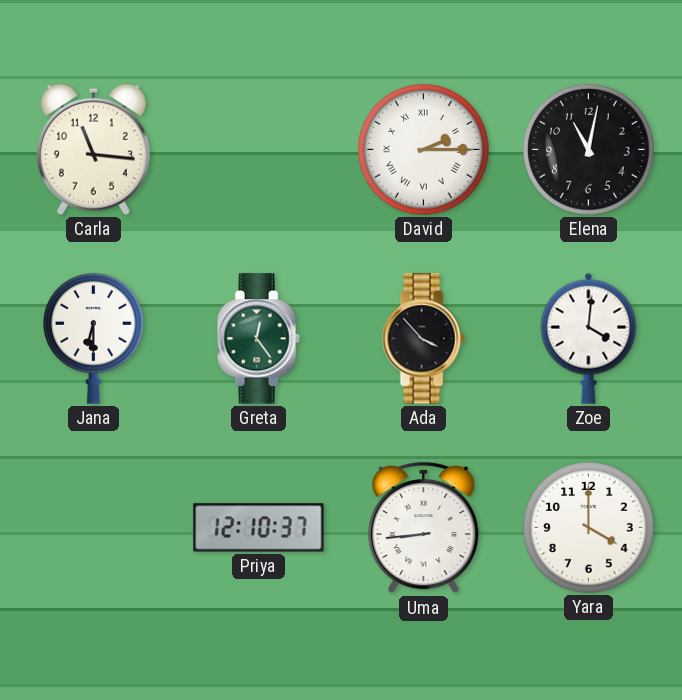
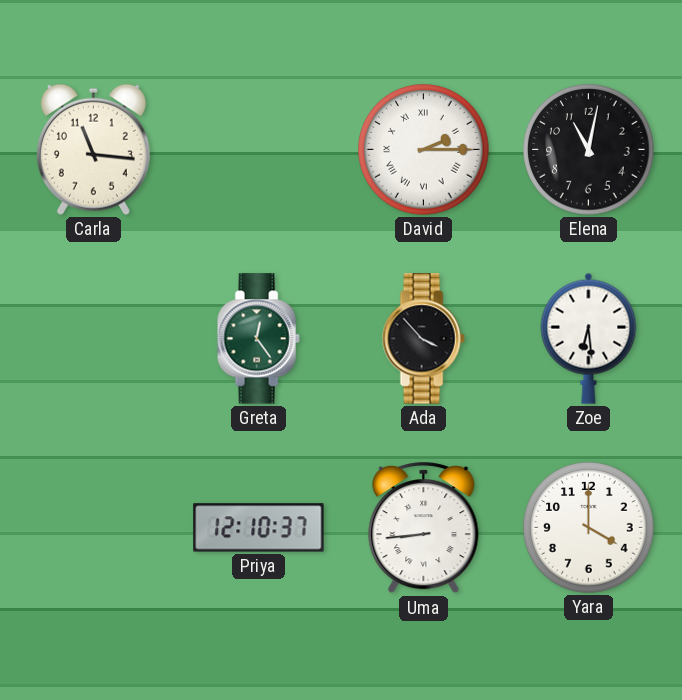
Jana: 6:30 -> none
Zoe: 4:01 -> 6:29
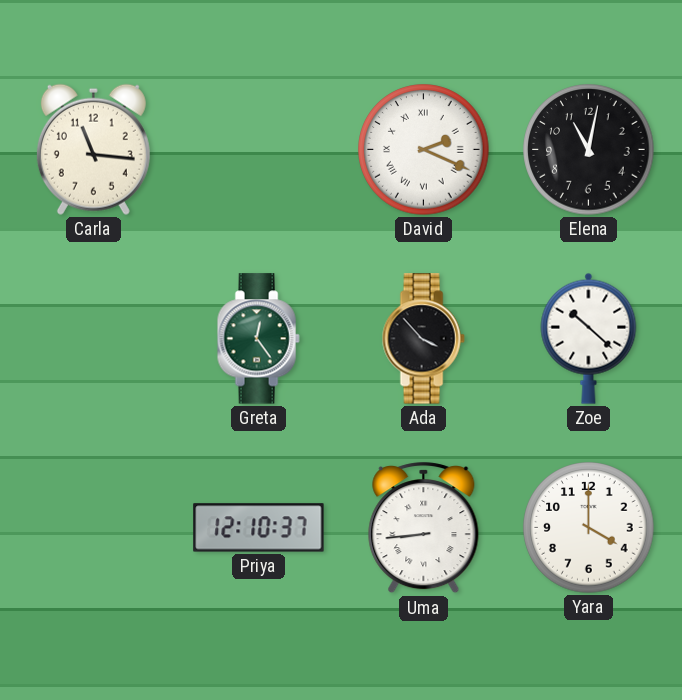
David: 2:15 -> 2:19
Zoe: 6:29 -> 10:22
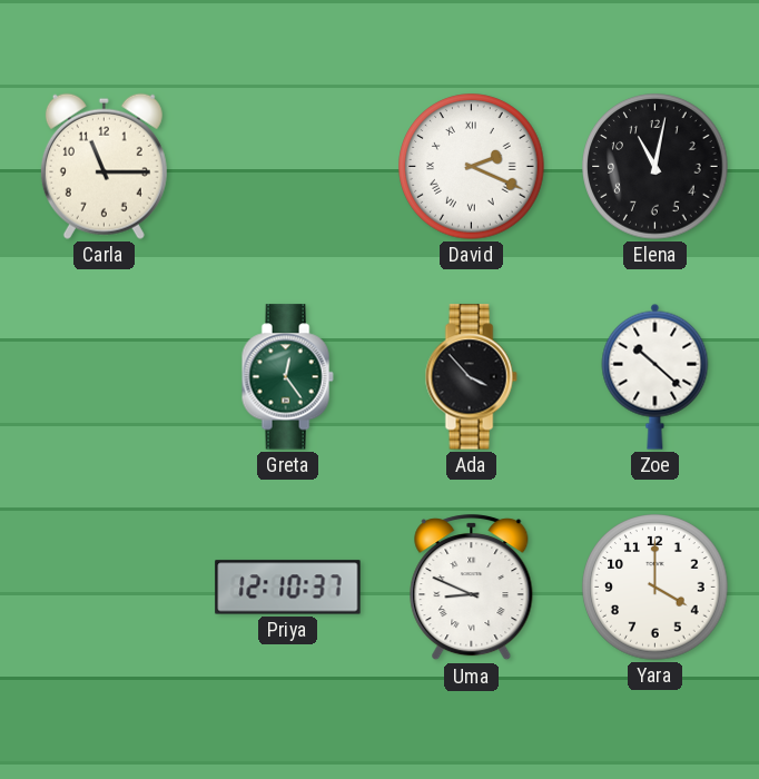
Carla: 11:16 -> 11:15
Uma: 8:44 -> 8:49
